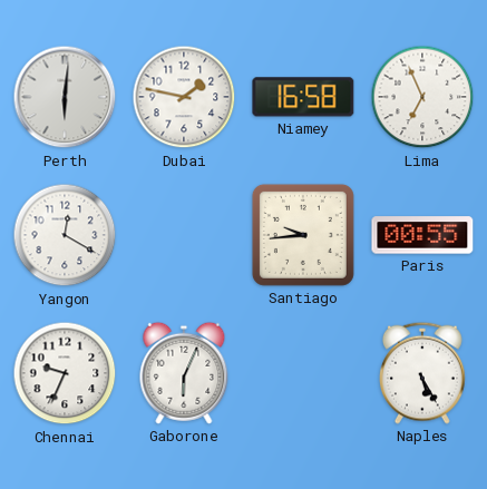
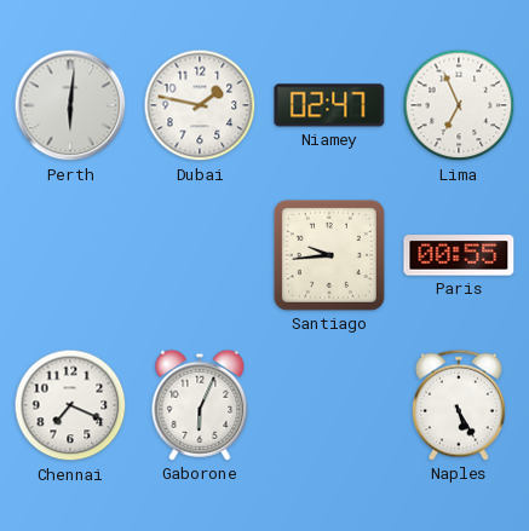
Niamey: 16:58 -> 02:47
Yangon: 12:20 -> none
Chennai: 9:34 -> 7:19
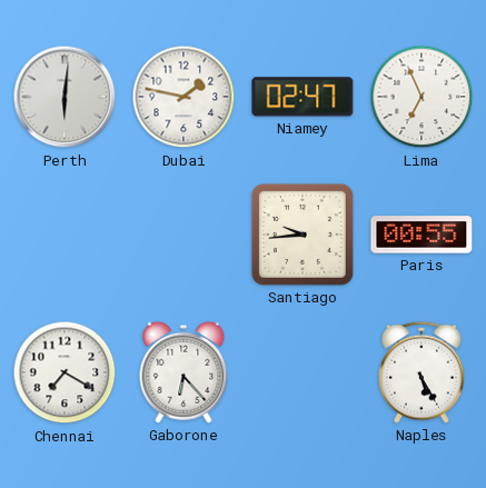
Chennai: 7:19 -> 7:20
Gaborone: 6:04 -> 6:23
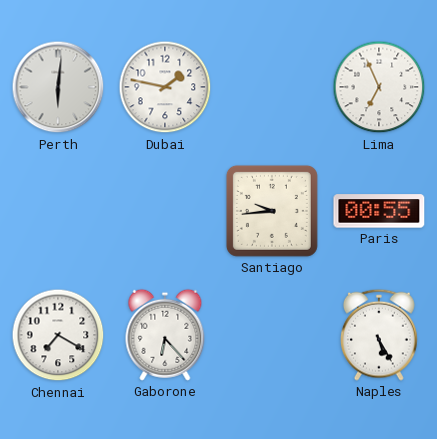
Niamey: 02:47 -> none
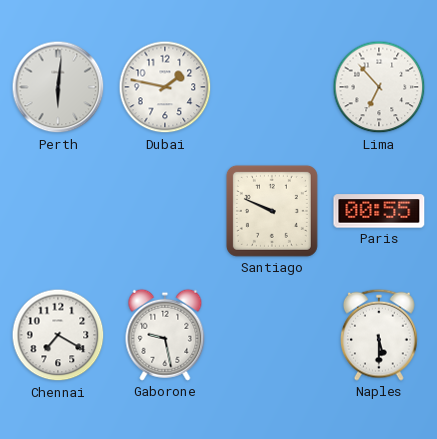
Lima: 6:56 -> 6:53
Santiago: 9:44 -> 9:49
Gaborone: 6:23 -> 9:28
Naples: 5:25 -> 5:30
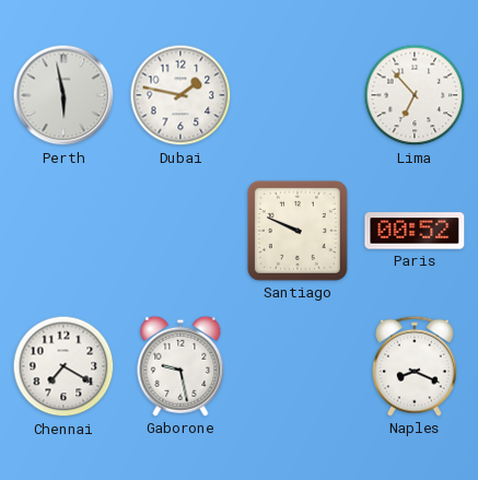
Perth: 6:01 -> 5:58
Paris: 00:55 -> 00:52
Naples: 5:30 -> 8:19
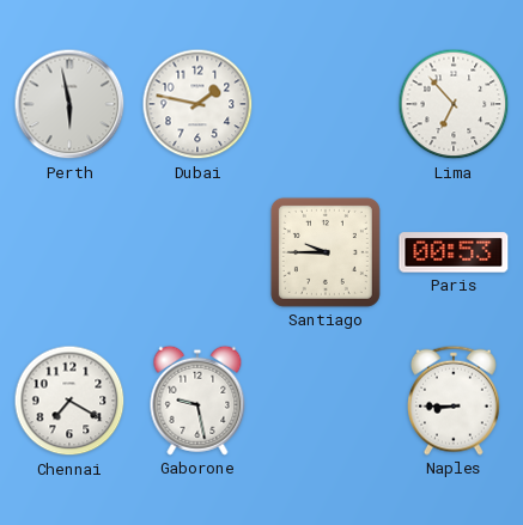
Santiago: 9:49 -> 9:45
Paris: 00:52 -> 00:53
Naples: 8:19 -> 8:45
